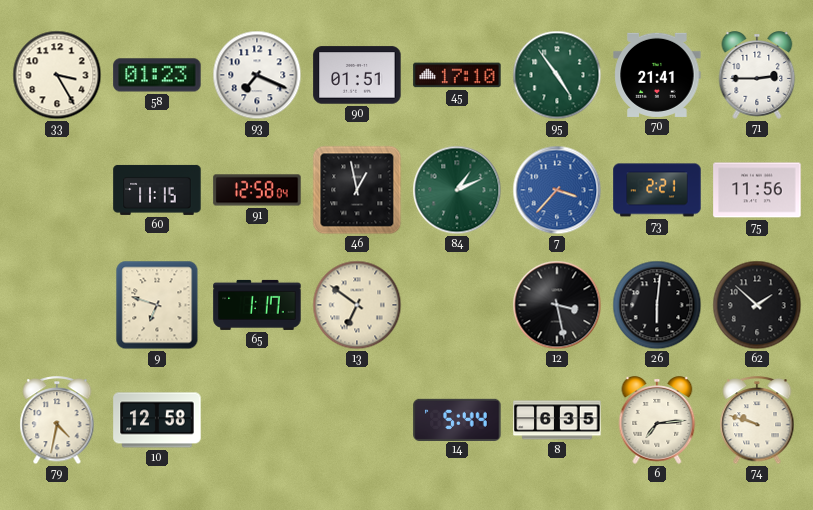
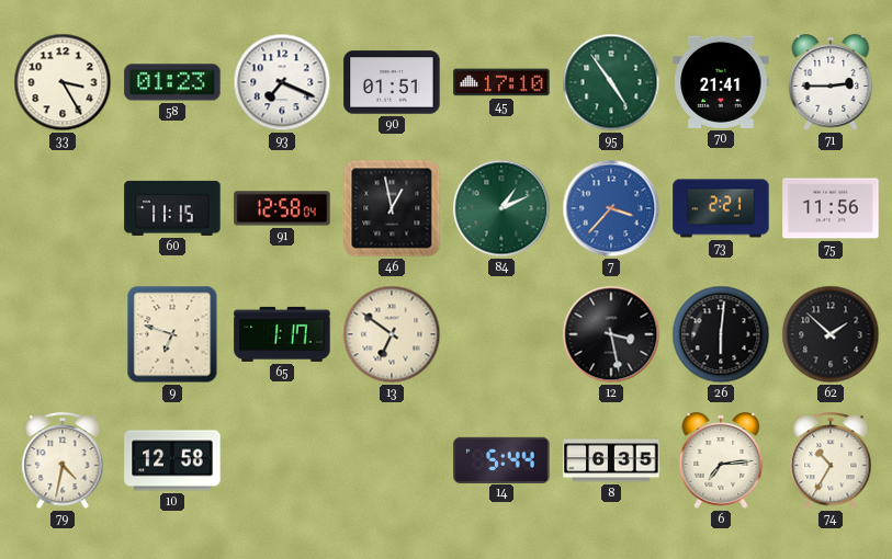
74: 9:48 -> 10:35
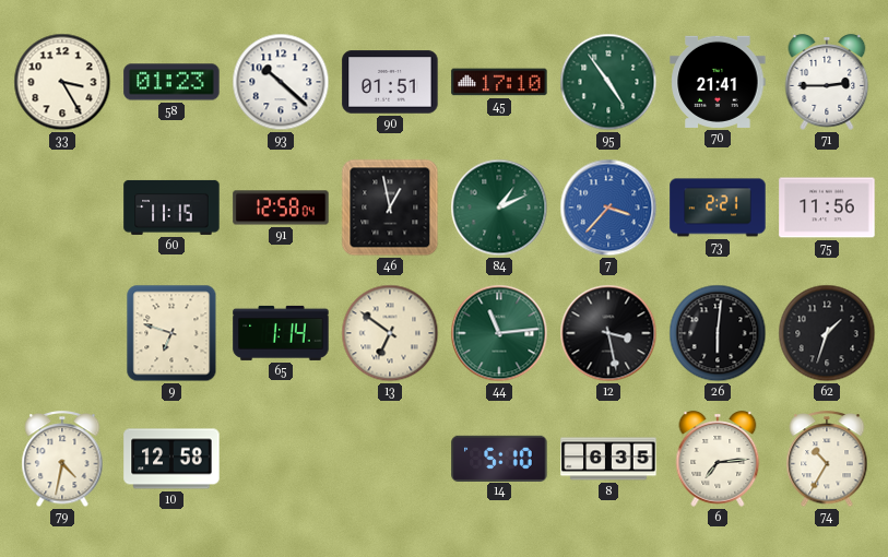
93: 7:19 -> 10:22
65: 1:17 -> 1:14
44: none -> 11:14
62: 1:52 -> 1:33
14: 5:44 -> 5:10
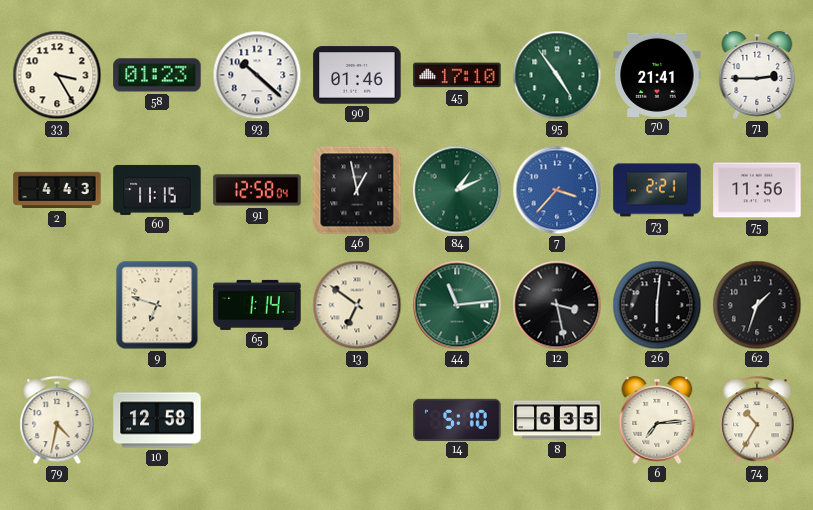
90: 01:51 -> 01:46
2: none -> 4:43
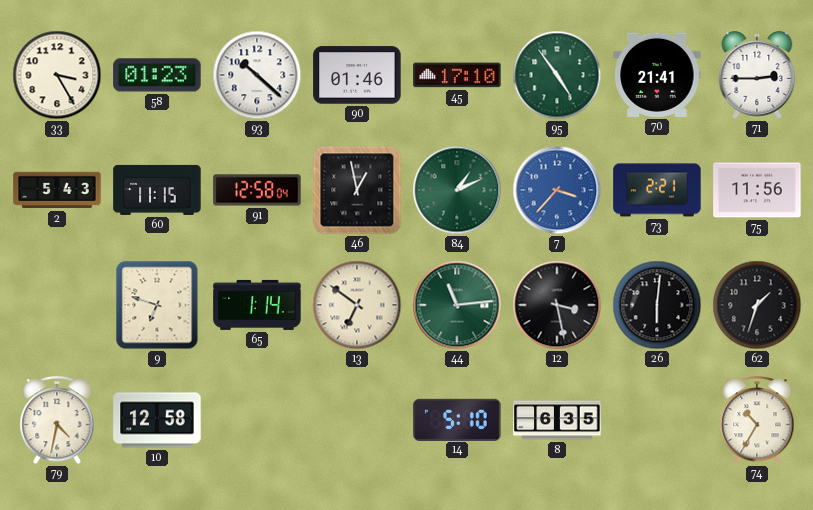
2: 4:43 -> 5:43
6: 7:14 -> none
